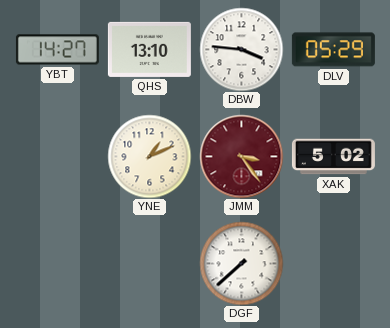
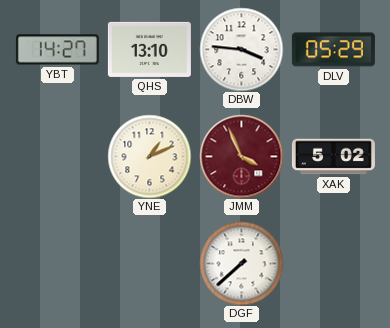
JMM: 3:24 -> 3:56
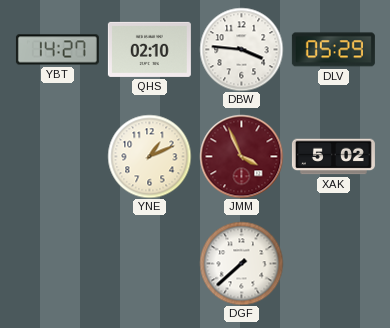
QHS: 13:10 -> 02:10
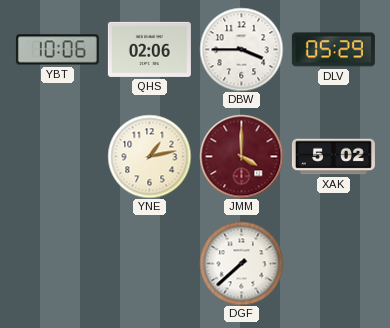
YBT: 14:27 -> 10:06
QHS: 02:10 -> 02:06
DBW: 3:46 -> 3:45
YNE: 1:11 -> 1:13
JMM: 3:56 -> 4:00
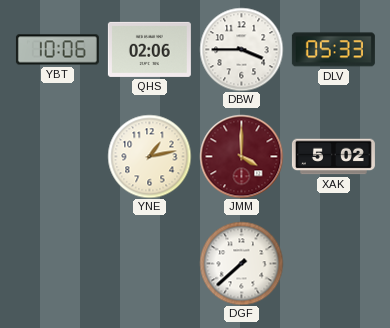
DLV: 05:29 -> 05:33
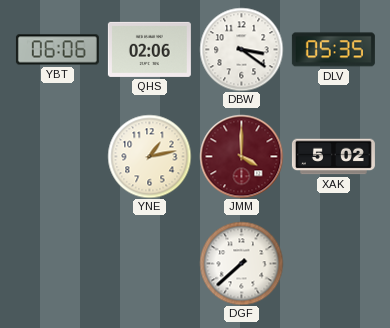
YBT: 10:06 -> 06:06
DBW: 3:45 -> 3:21
DLV: 05:33 -> 05:35
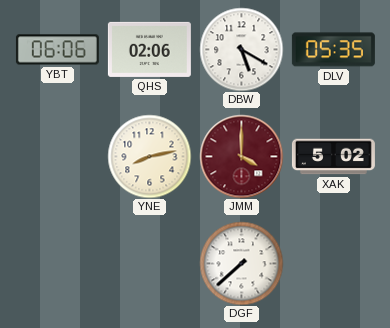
DBW: 3:21 -> 5:20
YNE: 1:13 -> 8:13
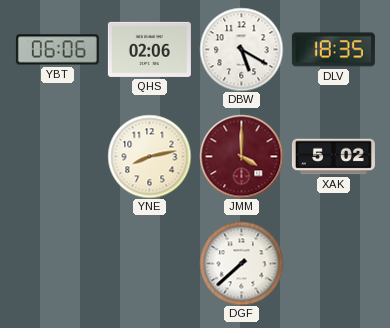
DLV: 05:35 -> 18:35
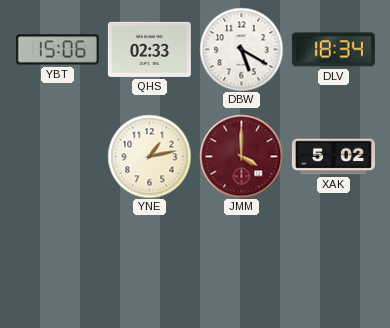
YBT: 06:06 -> 15:06
QHS: 02:06 -> 02:33
DLV: 18:35 -> 18:34
YNE: 8:13 -> 1:13
DGF: 7:38 -> none
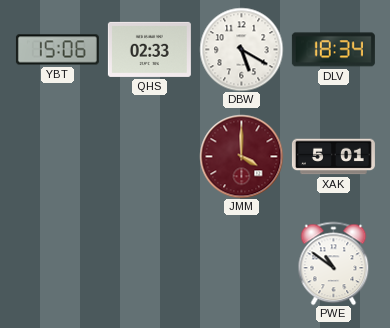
YNE: 1:13 -> none
XAK: 5:02 -> 5:01
PWE: none -> 10:51
